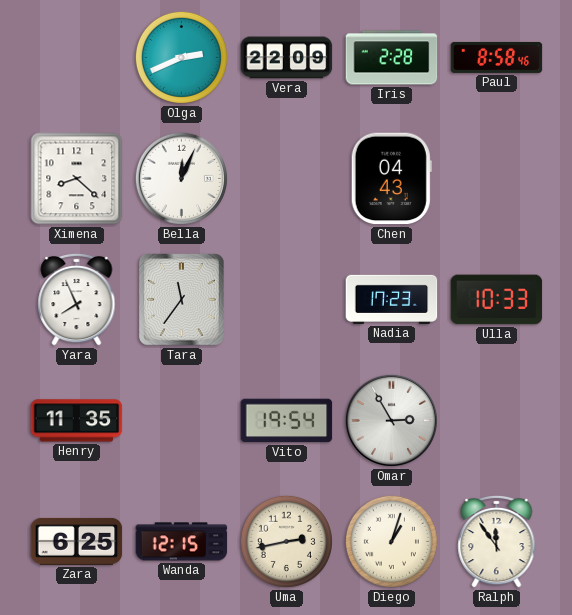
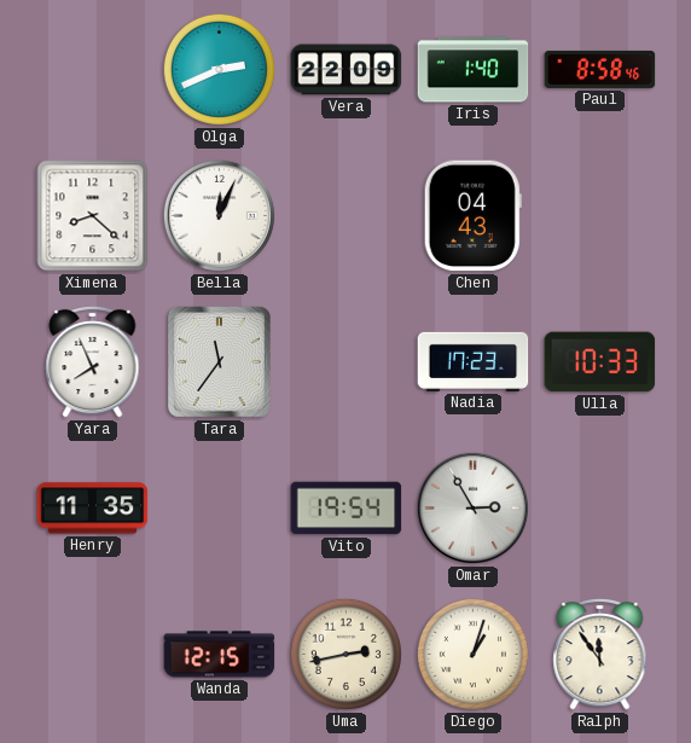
Iris: 2:28 -> 1:40
Zara: 6:25 -> none
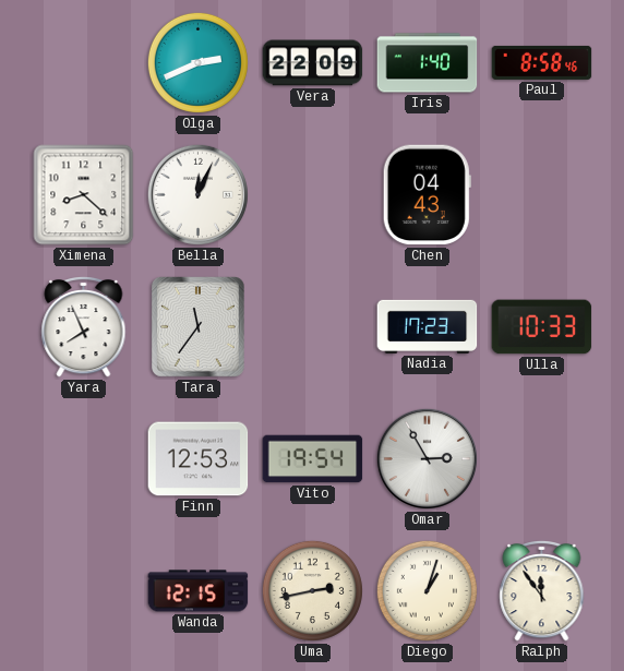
Henry: 11:35 -> none
Finn: none -> 12:53
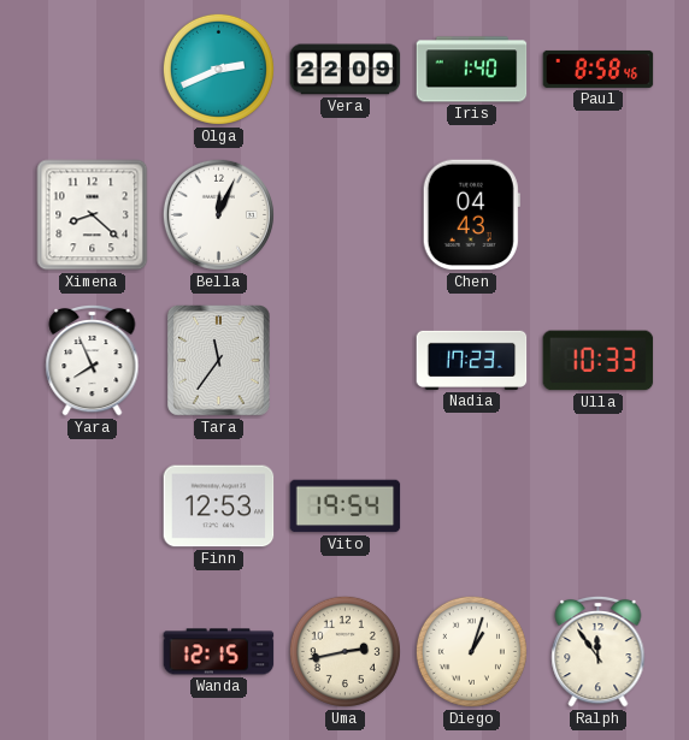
Omar: 2:55 -> none
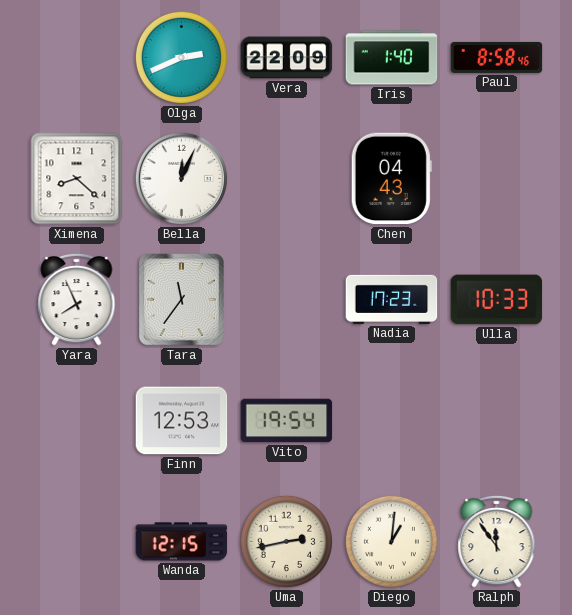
Diego: 1:03 -> 1:01
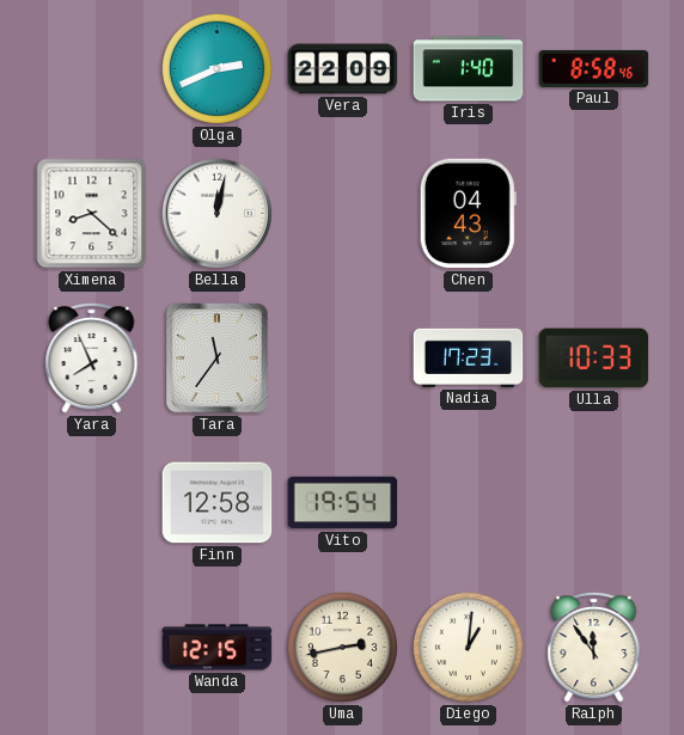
Bella: 12:04 -> 12:02
Finn: 12:53 -> 12:58
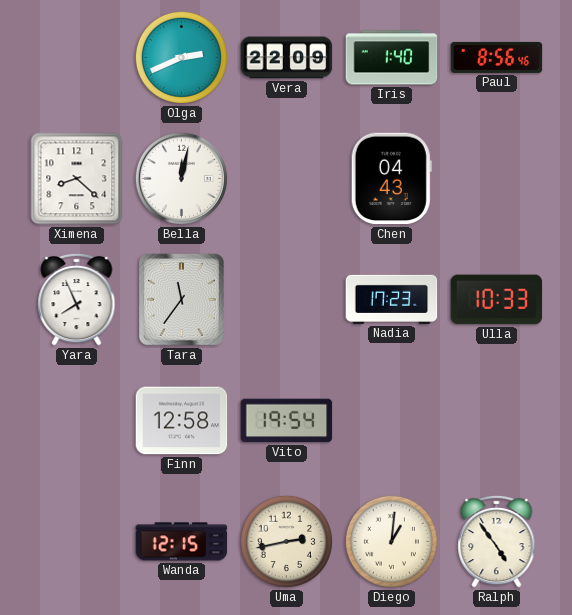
Paul: 8:58 -> 8:56
Ralph: 11:54 -> 4:54
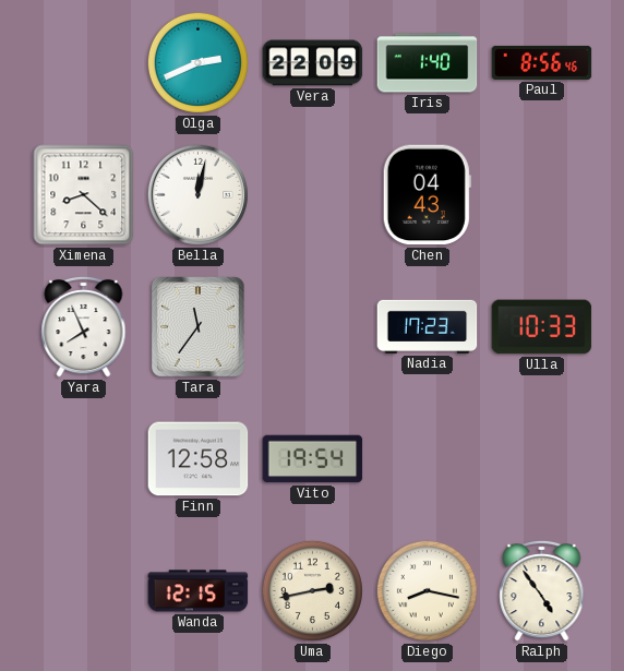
Diego: 1:01 -> 8:17
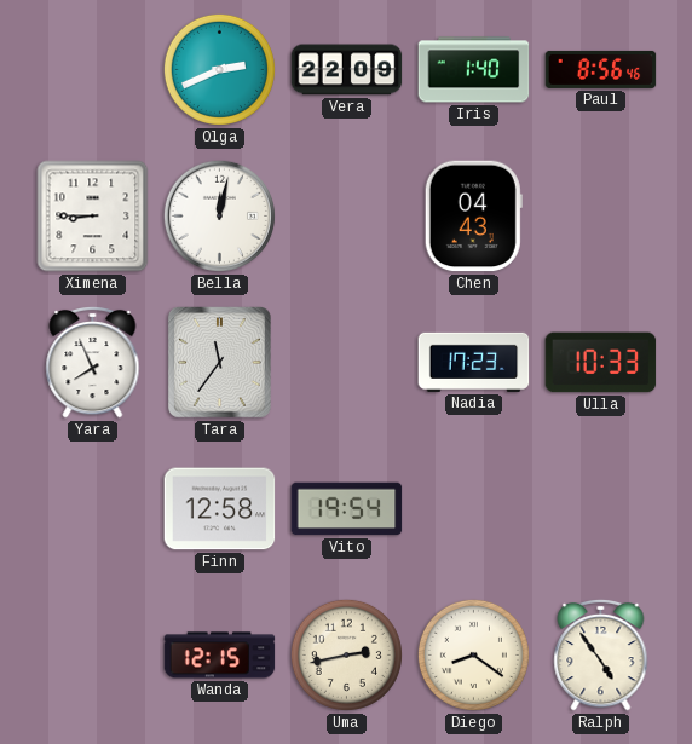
Ximena: 8:22 -> 8:45
Diego: 8:17 -> 8:21
